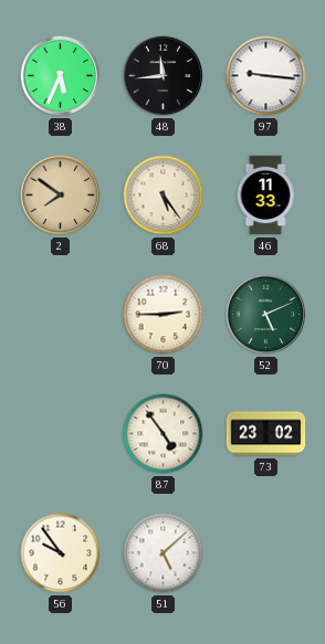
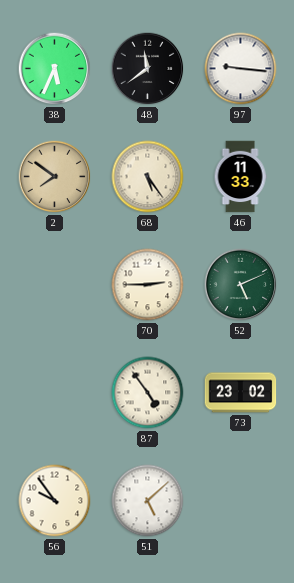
48: 11:44 -> 11:39
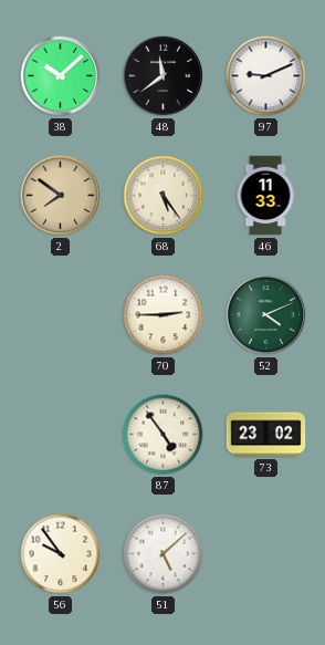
38: 5:34 -> 10:08
97: 9:16 -> 9:11
52: 5:11 -> 4:11
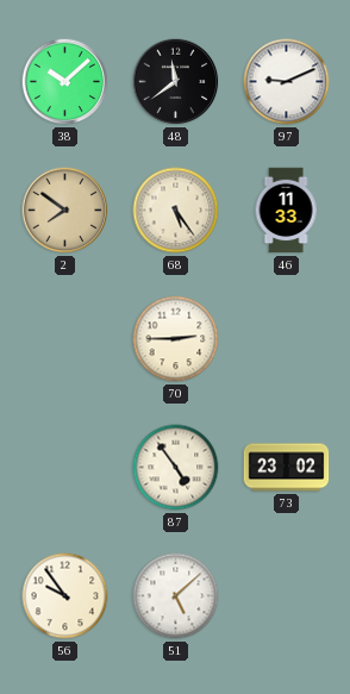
52: 4:11 -> none
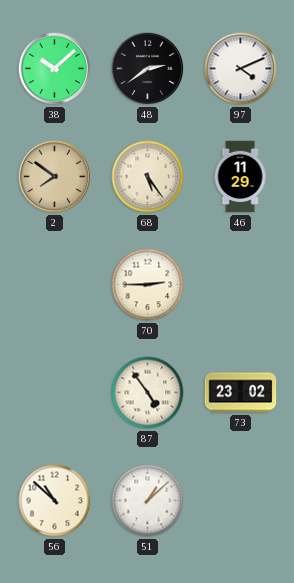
48: 11:39 -> 2:39
97: 9:11 -> 4:11
46: 11:33 -> 11:29
56: 9:54 -> 10:52
51: 5:08 -> 1:08
